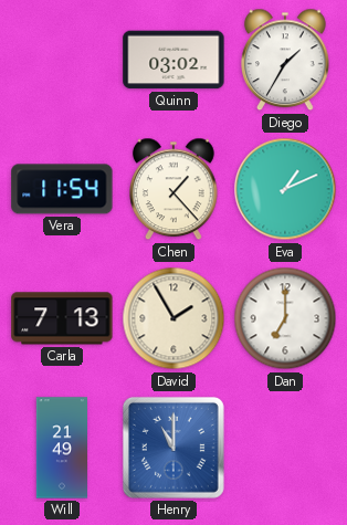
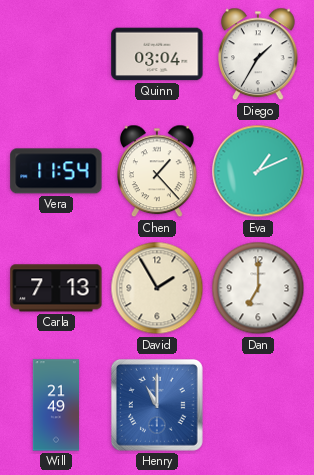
Quinn: 03:02 -> 03:04
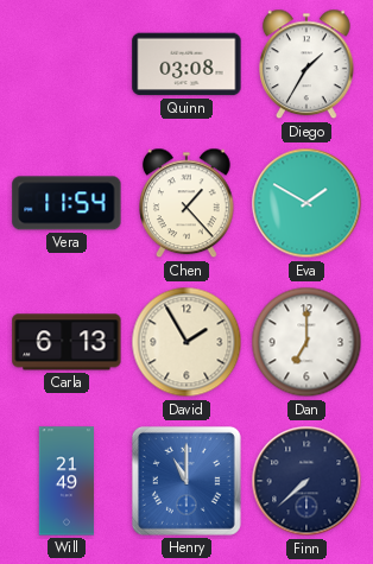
Quinn: 03:04 -> 03:08
Eva: 1:11 -> 1:50
Carla: 7:13 -> 6:13
Finn: none -> 7:38
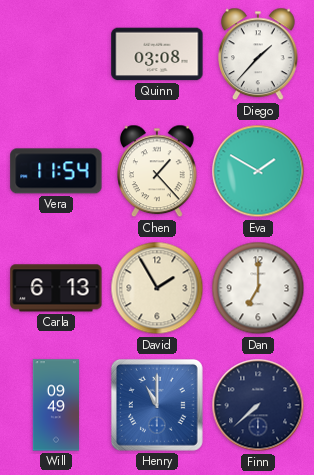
Diego: 1:35 -> 1:37
Will: 21:49 -> 09:49
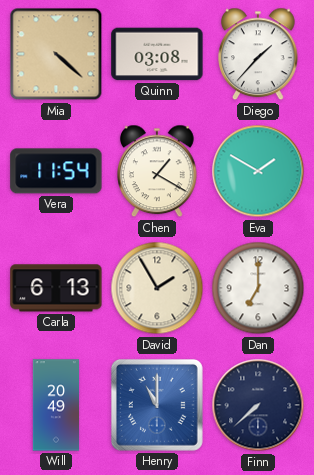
Mia: none -> 4:22
Chen: 1:23 -> 1:20
Will: 09:49 -> 20:49
